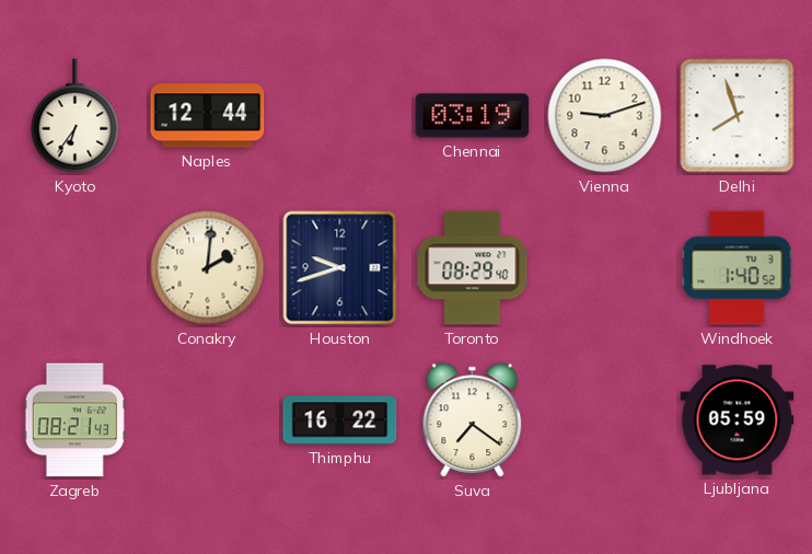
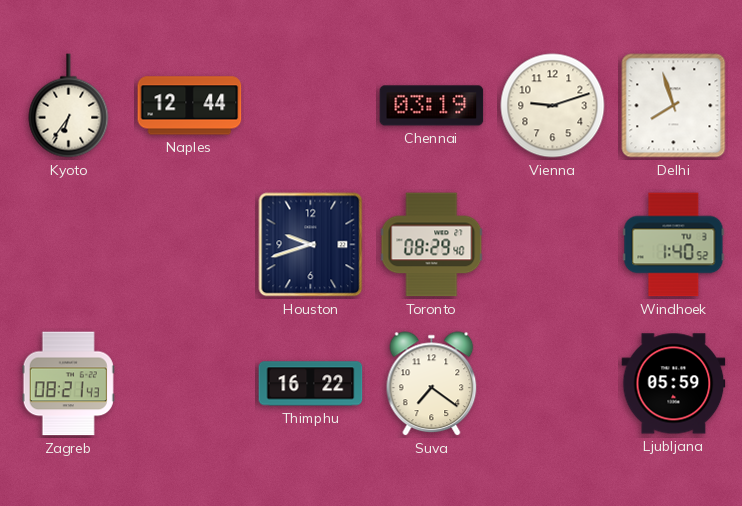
Conakry: 2:01 -> none
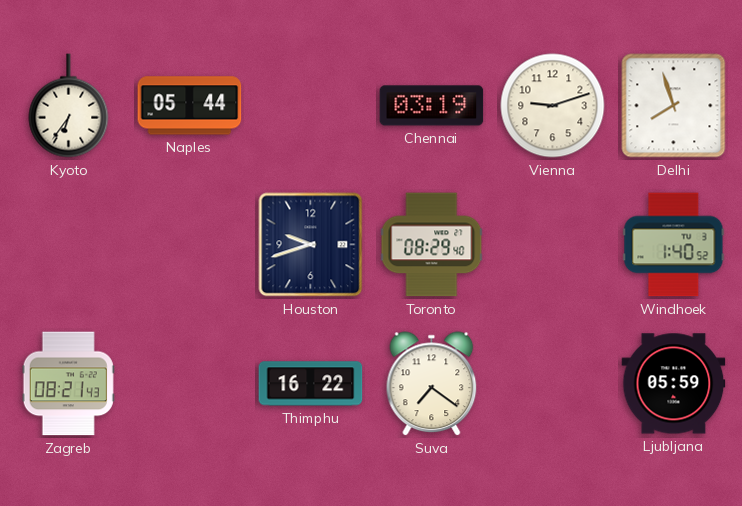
Naples: 12:44 -> 05:44
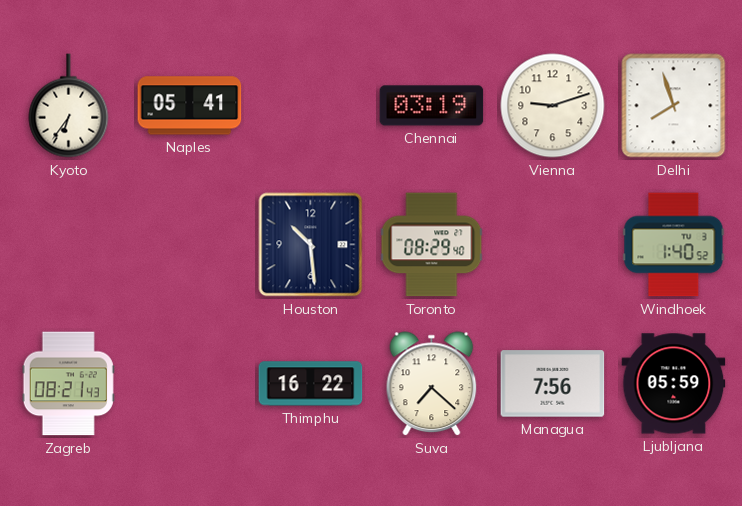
Naples: 05:44 -> 05:41
Houston: 9:42 -> 10:29
Suva: 7:21 -> 7:22
Managua: none -> 7:56
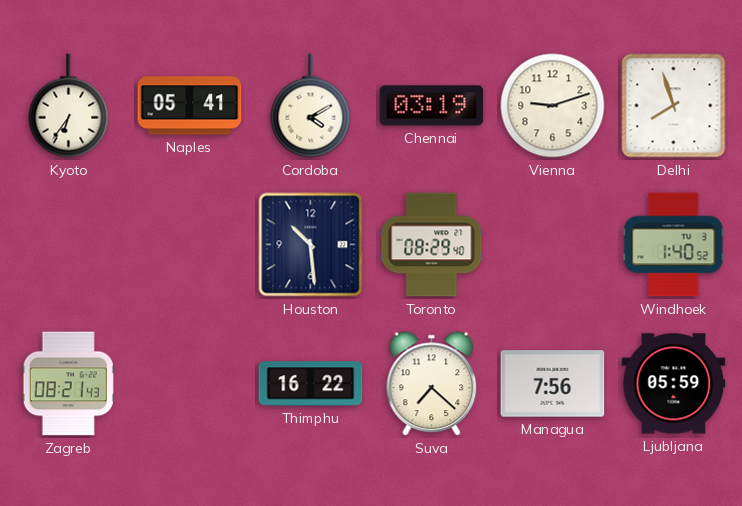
Cordoba: none -> 4:10
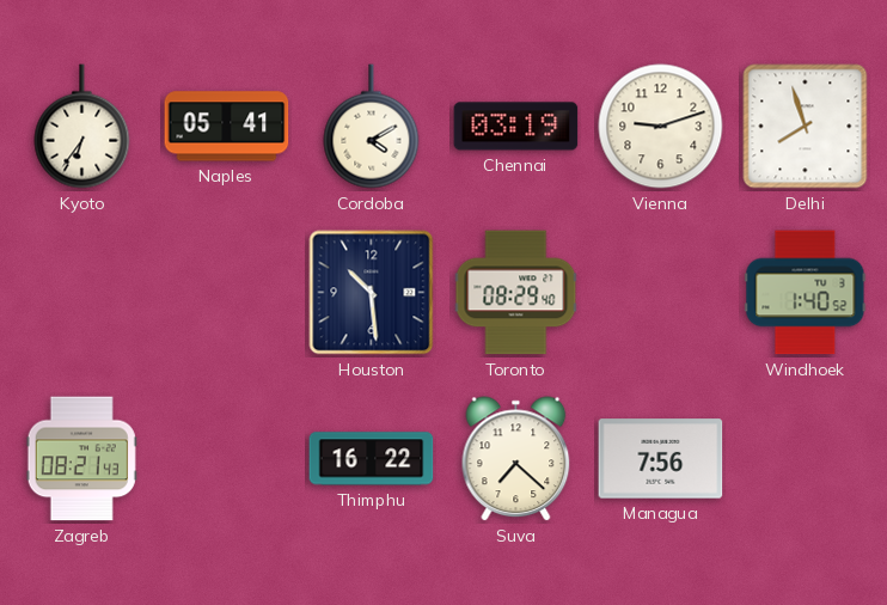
Ljubljana: 05:59 -> none
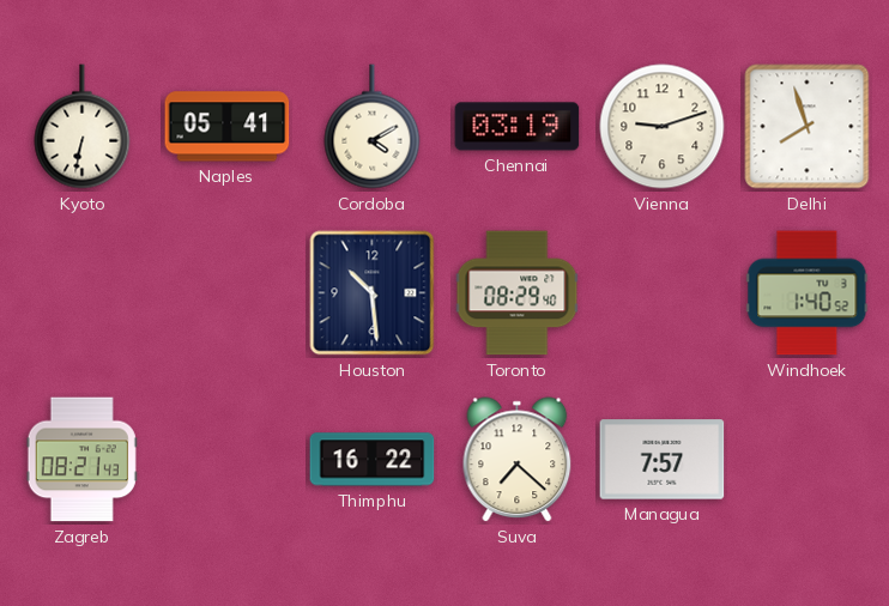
Kyoto: 6:36 -> 6:32
Managua: 7:56 -> 7:57
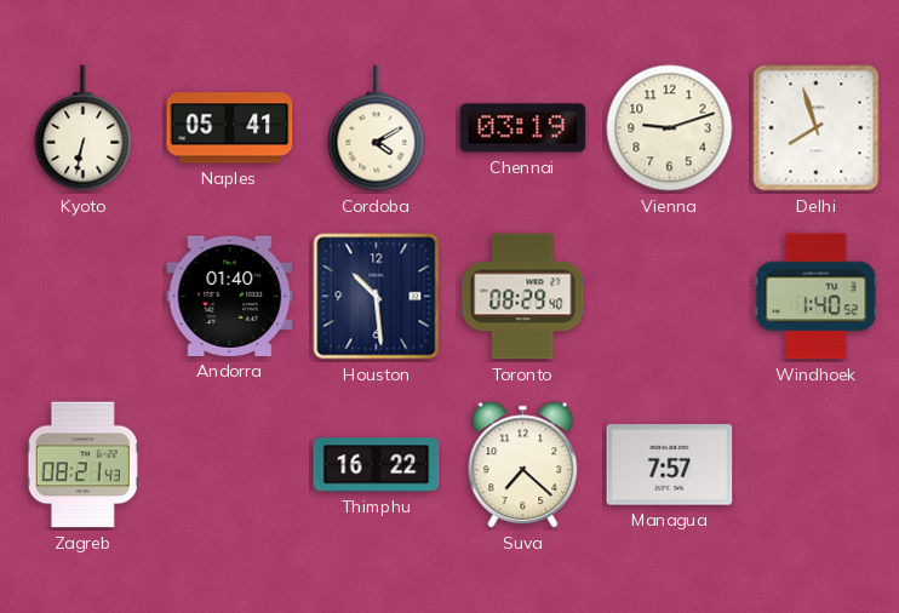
Andorra: none -> 01:40
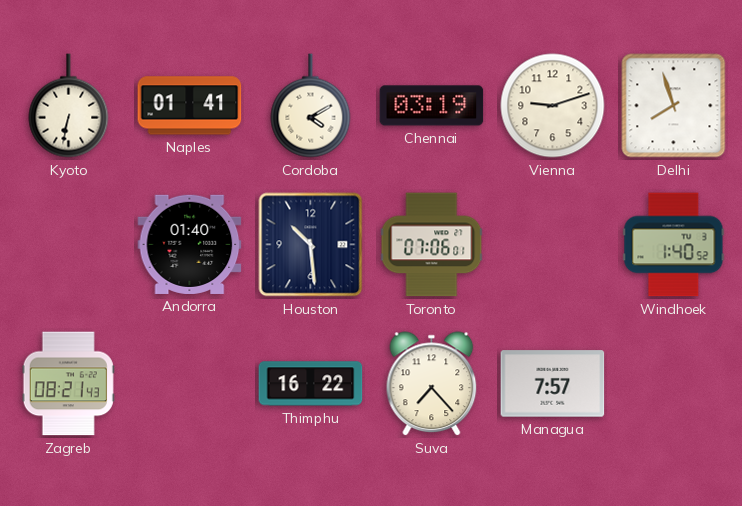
Naples: 05:41 -> 01:41
Toronto: 08:29 -> 07:06
Suva: 7:22 -> 7:23
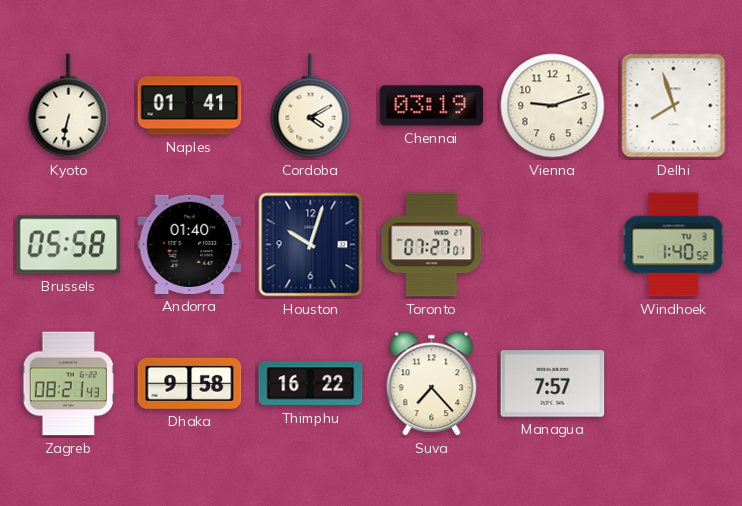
Brussels: none -> 05:58
Houston: 10:29 -> 10:03
Toronto: 07:06 -> 07:27
Dhaka: none -> 9:58
